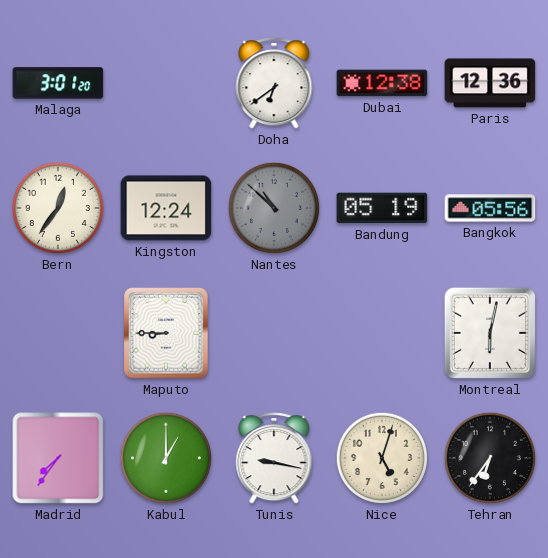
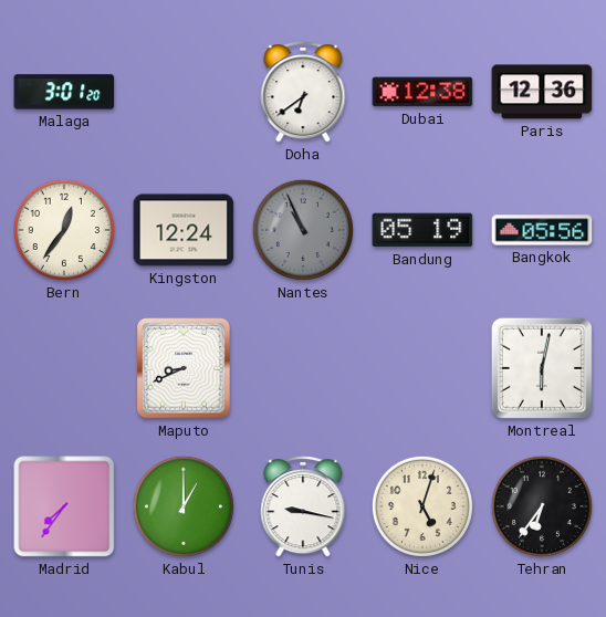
Nantes: 10:52 -> 10:56
Maputo: 8:45 -> 8:41
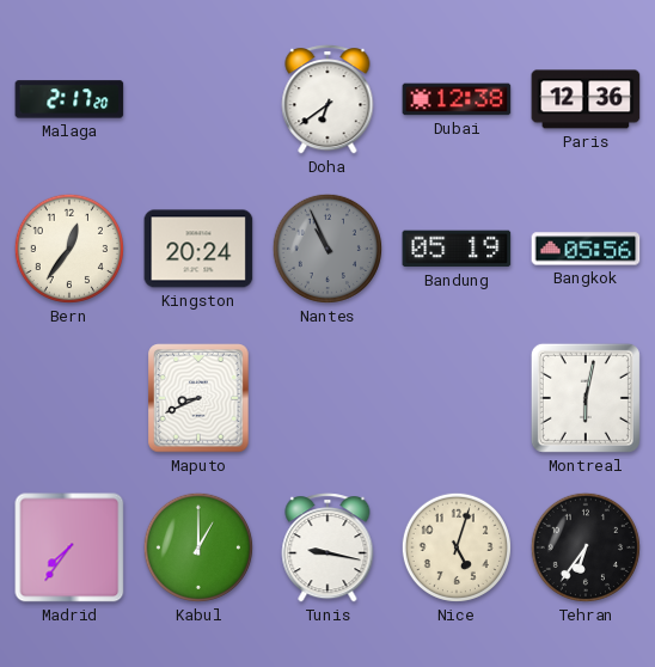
Malaga: 3:01 -> 2:17
Kingston: 12:24 -> 20:24
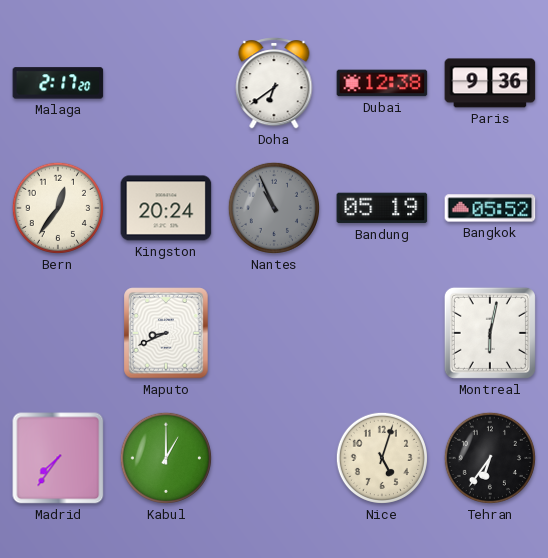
Paris: 12:36 -> 9:36
Bangkok: 05:56 -> 05:52
Tunis: 9:17 -> none
